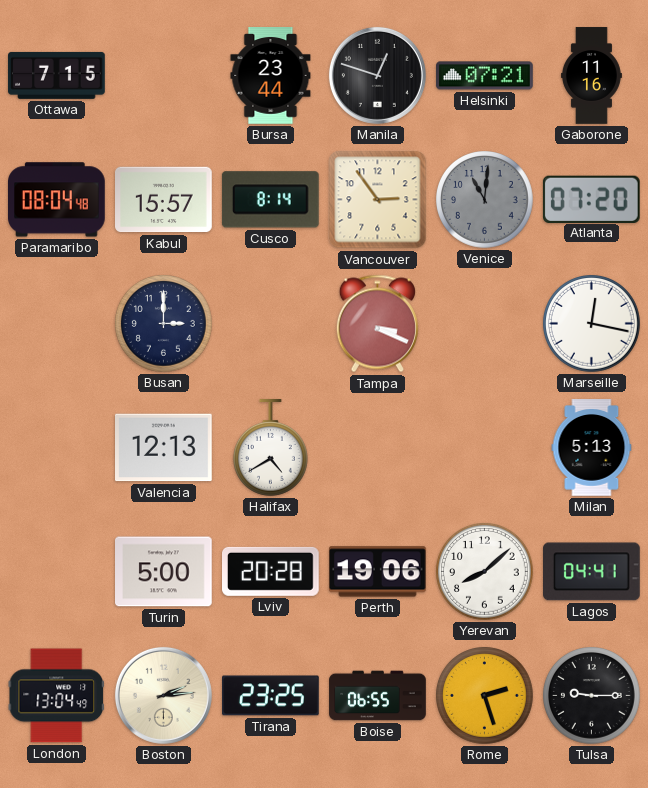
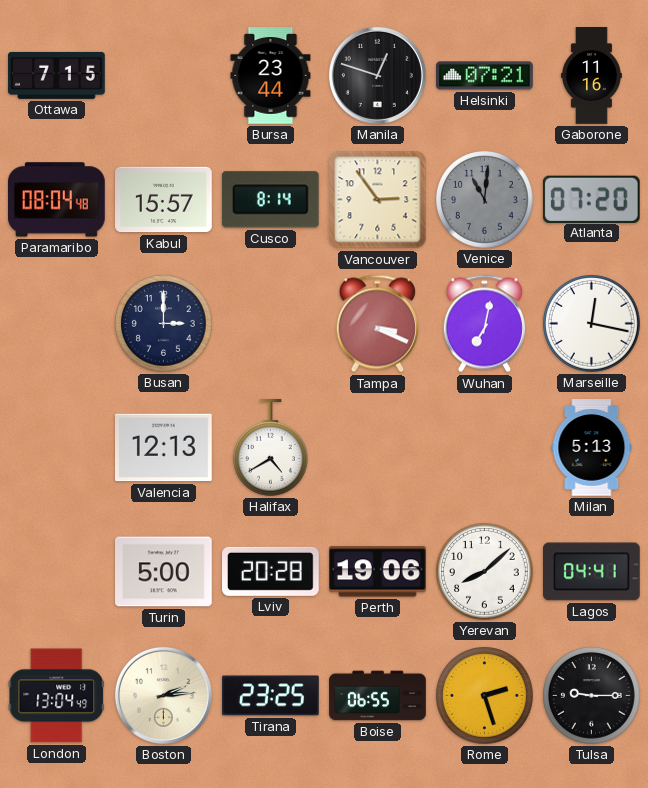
Wuhan: none -> 7:02
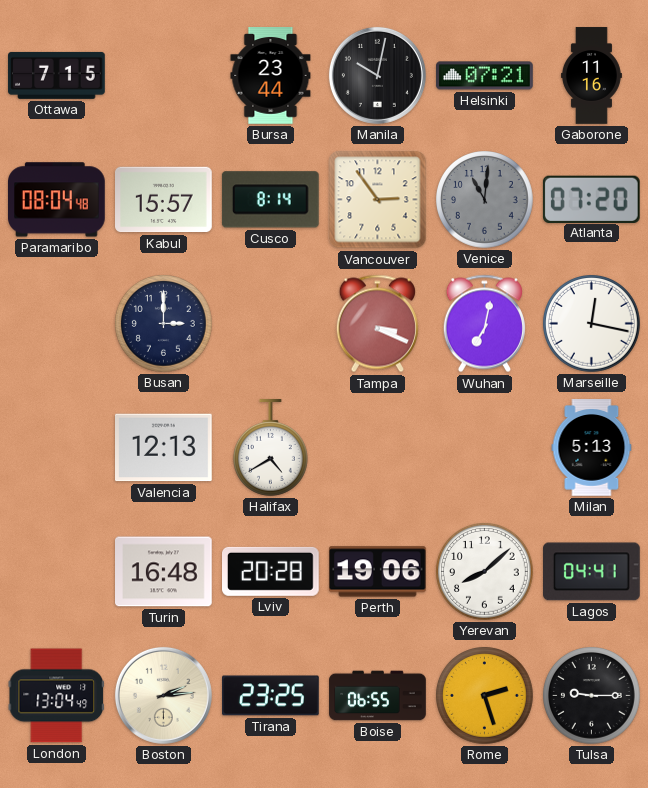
Manila: 12:48 -> 10:02
Turin: 5:00 -> 16:48
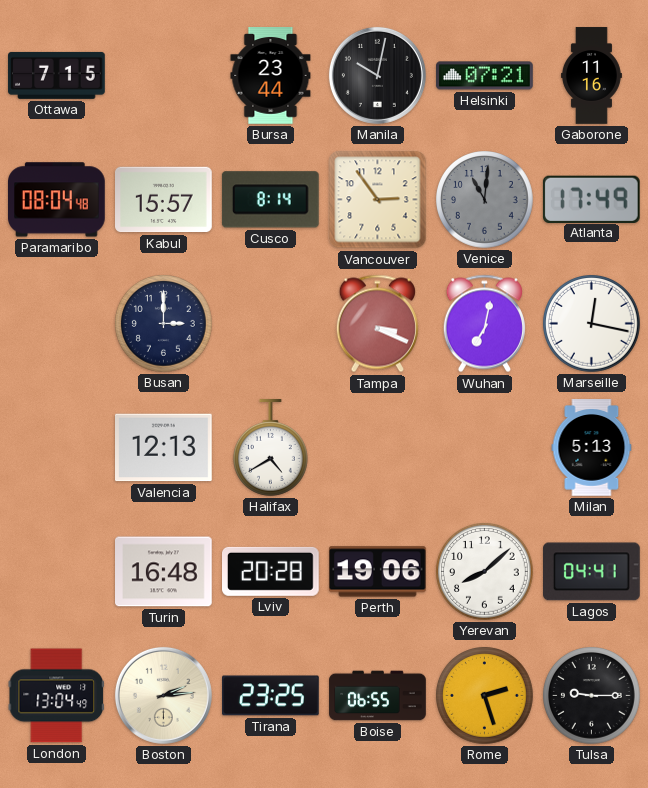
Atlanta: 07:20 -> 17:49
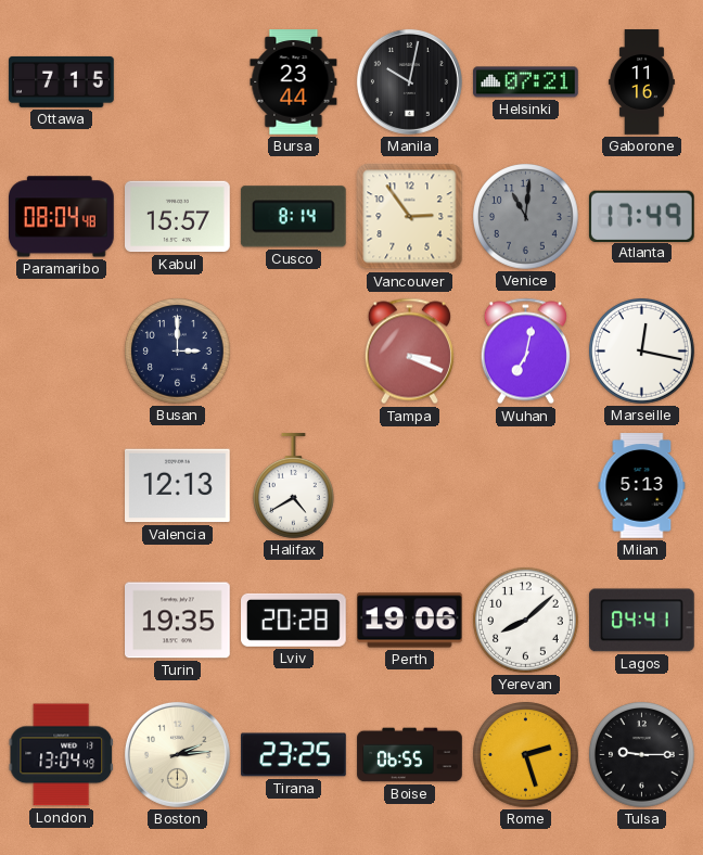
Turin: 16:48 -> 19:35
